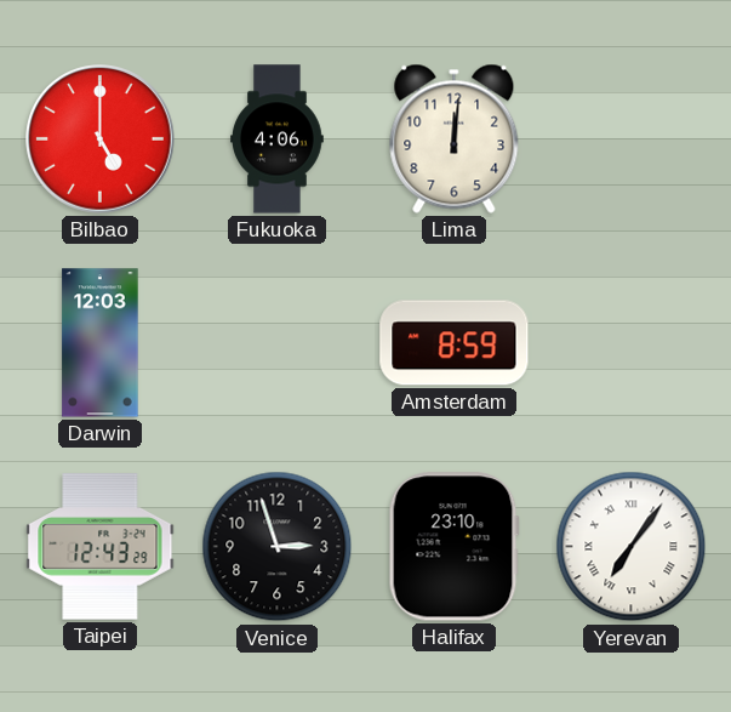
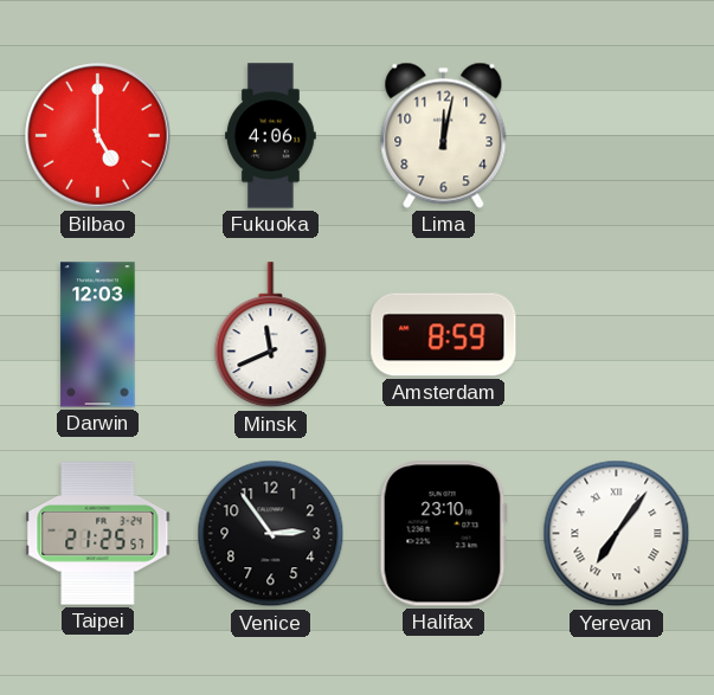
Lima: 12:01 -> 12:02
Minsk: none -> 11:41
Taipei: 12:43 -> 21:25
Venice: 2:57 -> 2:54
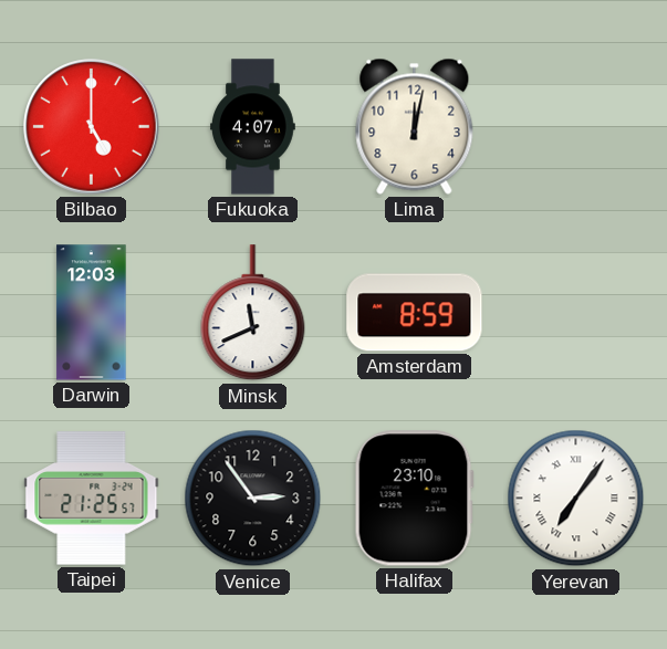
Fukuoka: 4:06 -> 4:07
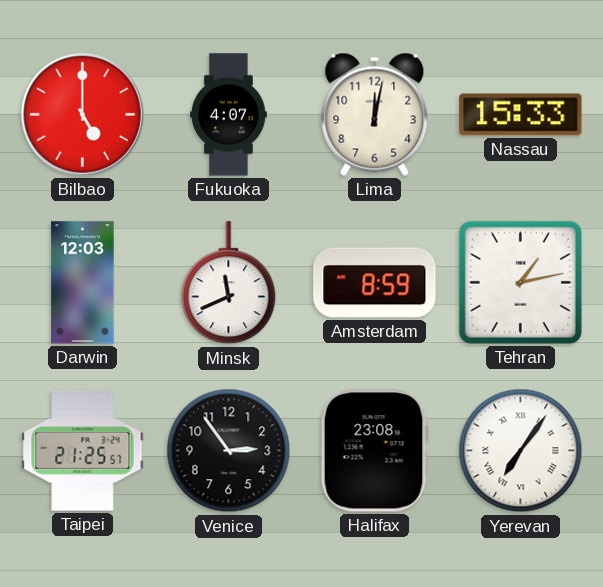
Nassau: none -> 15:33
Tehran: none -> 1:13
Halifax: 23:10 -> 23:08
